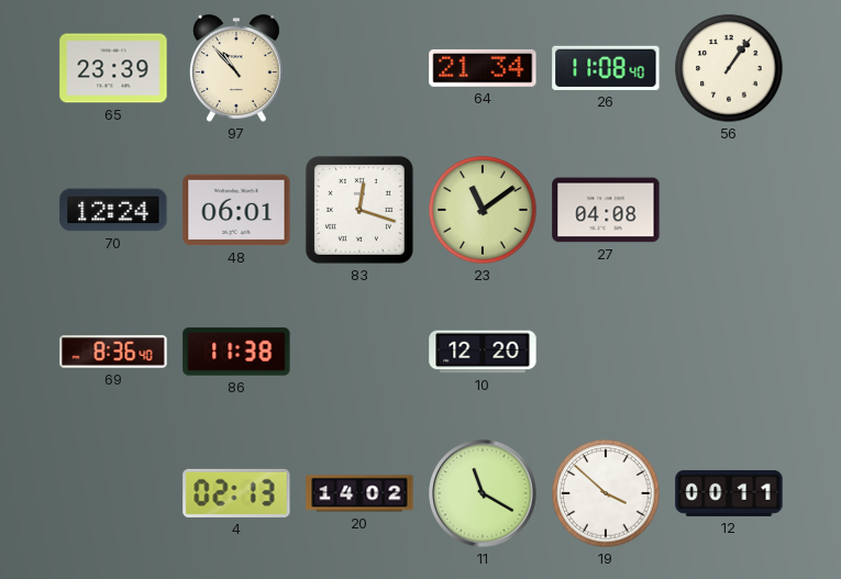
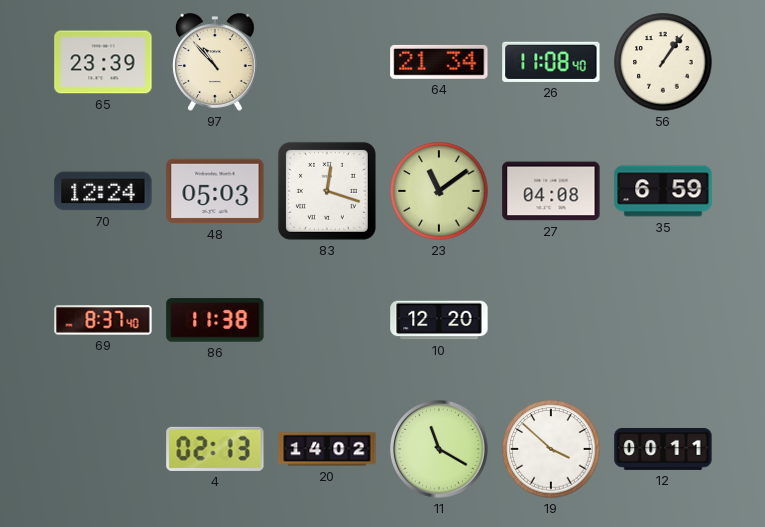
48: 06:01 -> 05:03
35: none -> 6:59
69: 8:36 -> 8:37
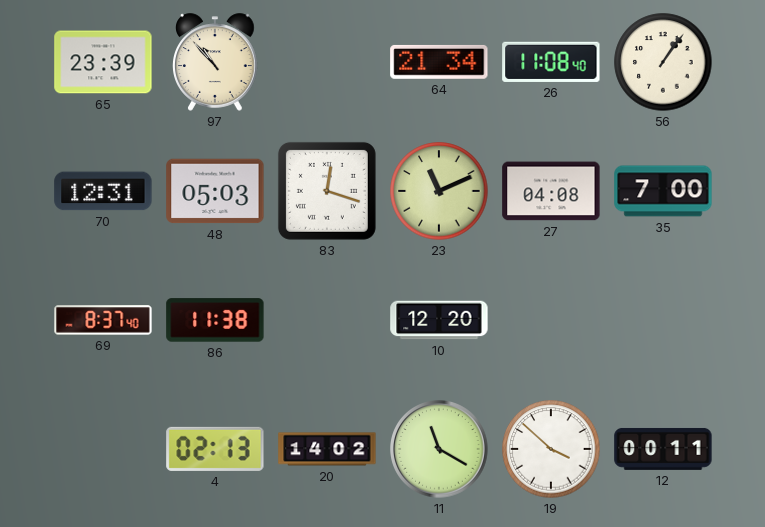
70: 12:24 -> 12:31
23: 11:09 -> 11:11
35: 6:59 -> 7:00
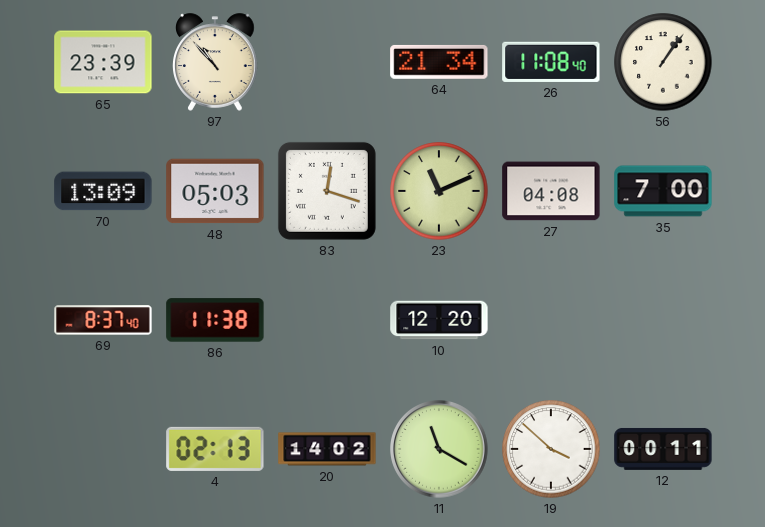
70: 12:31 -> 13:09
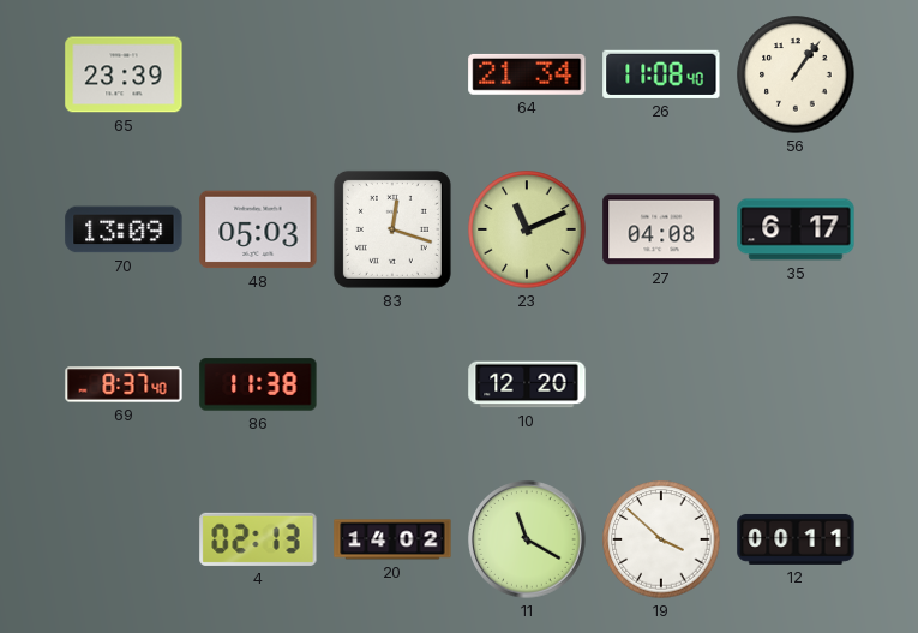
97: 10:53 -> none
35: 7:00 -> 6:17
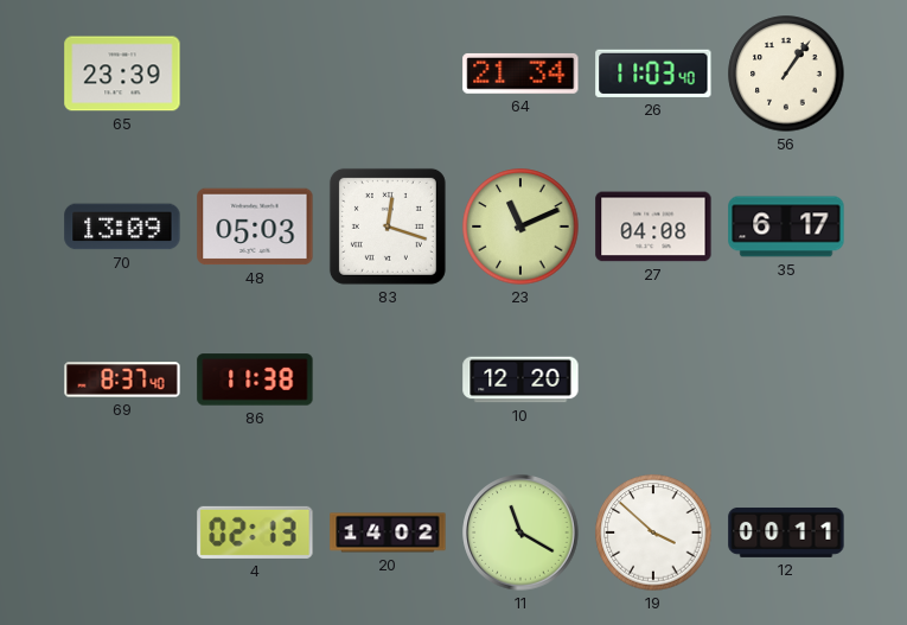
26: 11:08 -> 11:03
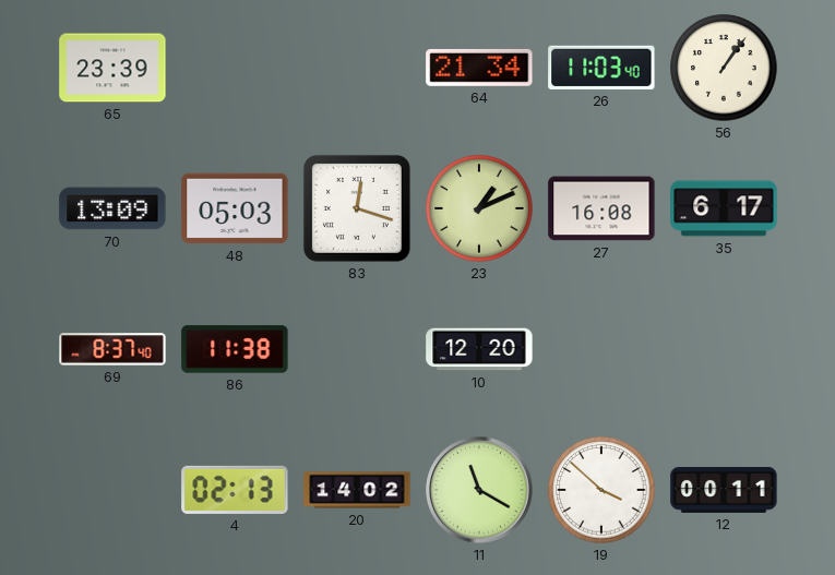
23: 11:11 -> 1:11
27: 04:08 -> 16:08
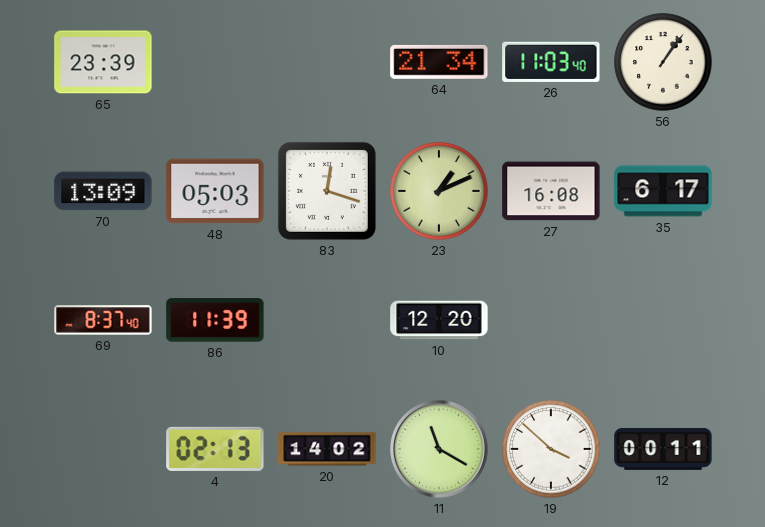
86: 11:38 -> 11:39
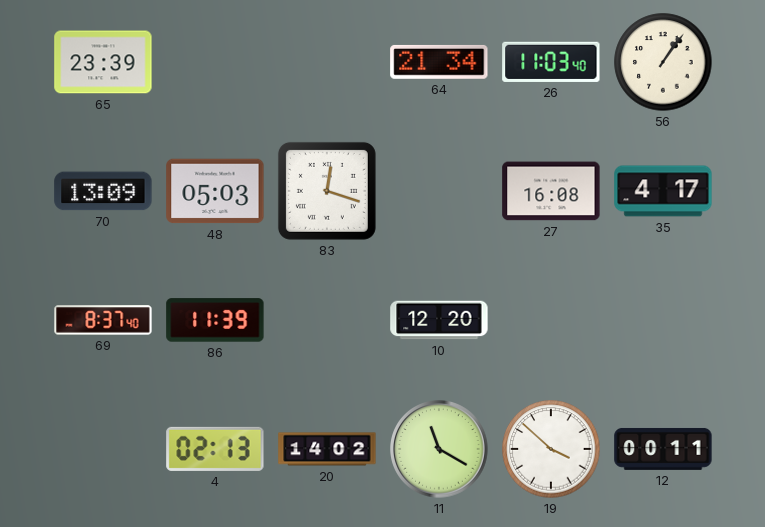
23: 1:11 -> none
35: 6:17 -> 4:17
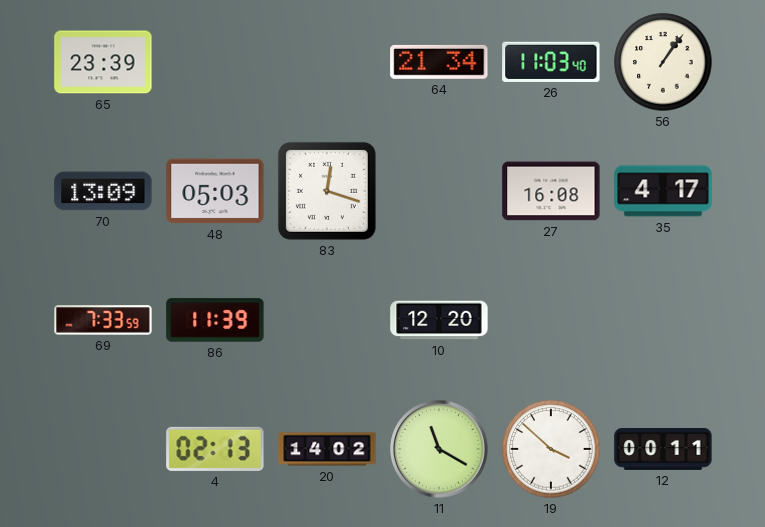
69: 8:37 -> 7:33
